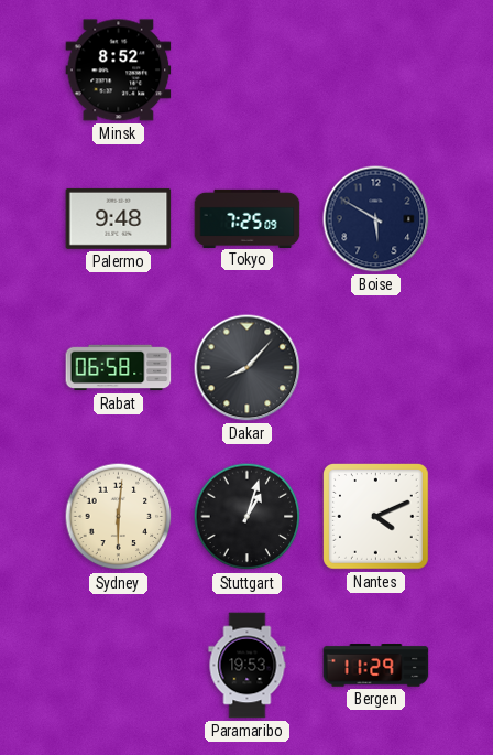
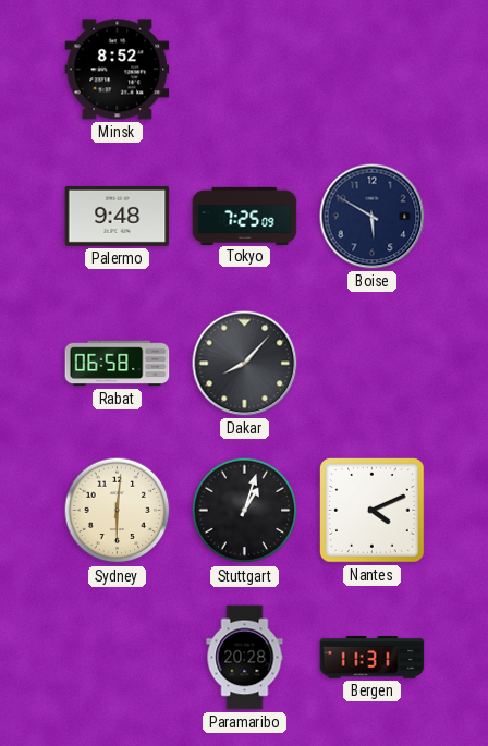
Paramaribo: 19:53 -> 20:28
Bergen: 11:29 -> 11:31
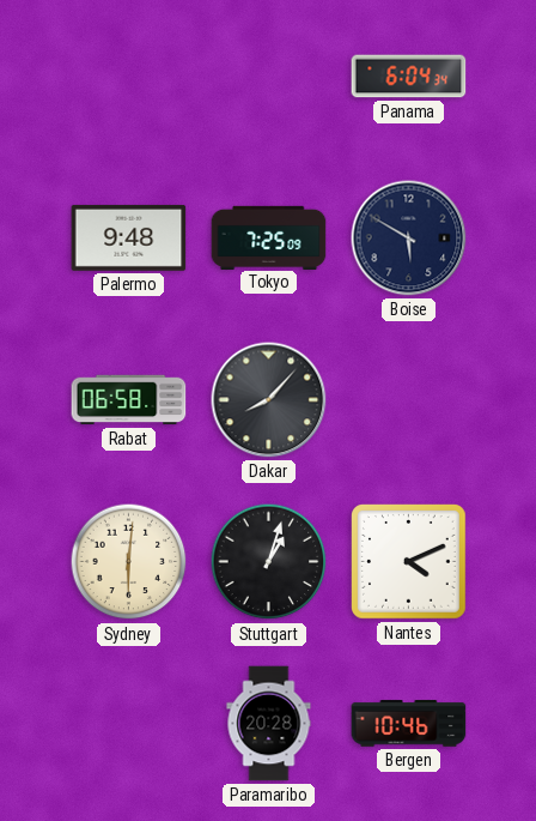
Minsk: 8:52 -> none
Panama: none -> 6:04
Bergen: 11:31 -> 10:46
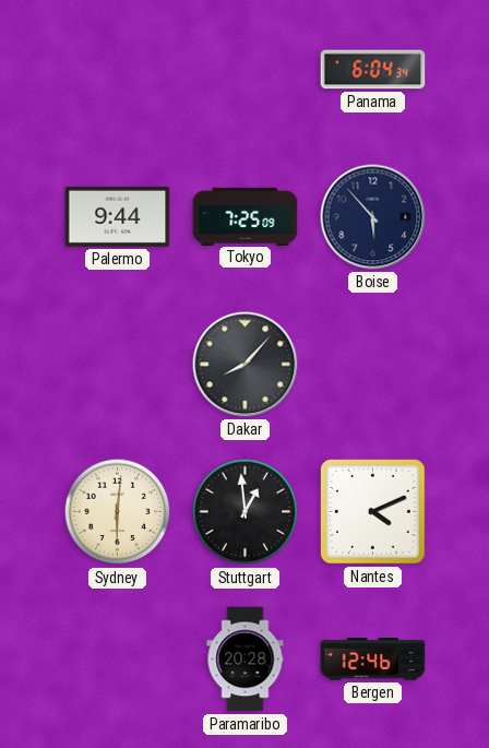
Palermo: 9:48 -> 9:44
Boise: 5:50 -> 5:53
Rabat: 06:58 -> none
Stuttgart: 1:03 -> 12:59
Bergen: 10:46 -> 12:46
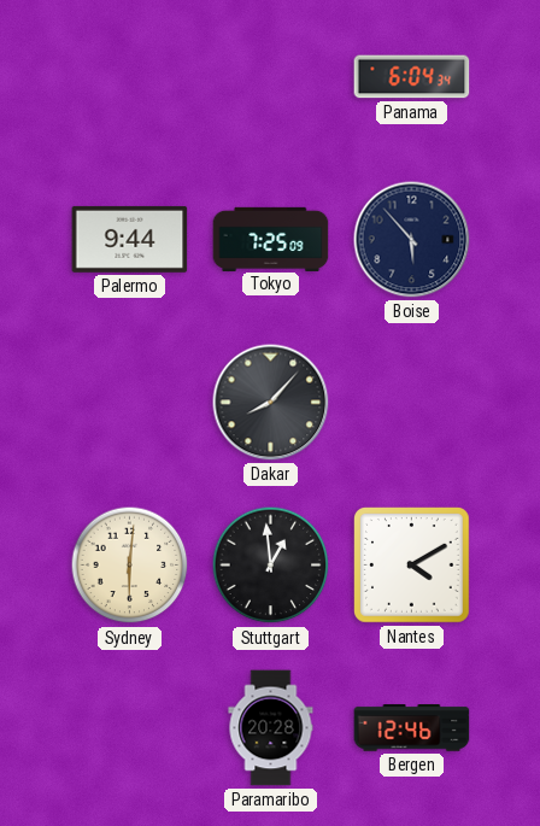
Nantes: 4:11 -> 4:10
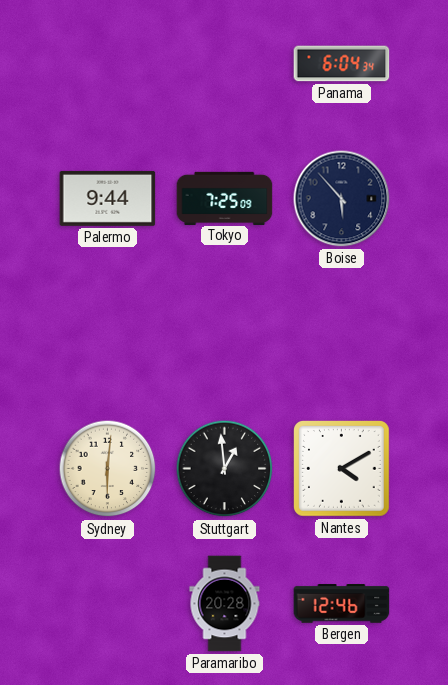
Dakar: 8:07 -> none
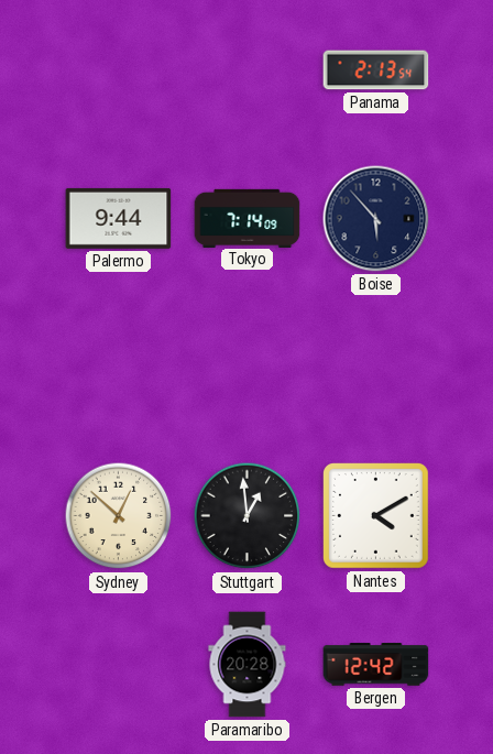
Panama: 6:04 -> 2:13
Tokyo: 7:25 -> 7:14
Sydney: 6:01 -> 12:52
Bergen: 12:46 -> 12:42
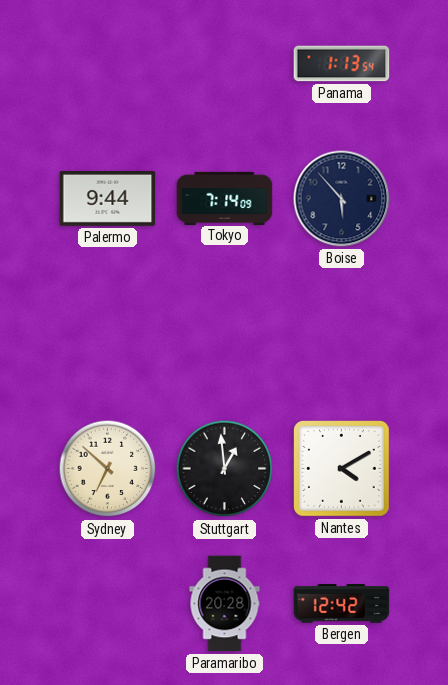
Panama: 2:13 -> 1:13
Sydney: 12:52 -> 6:52
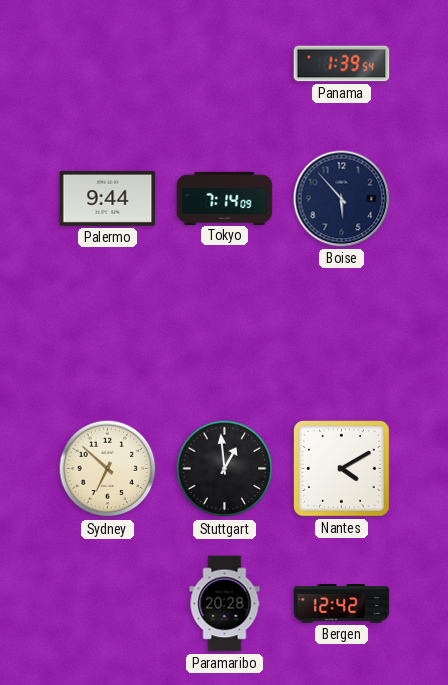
Panama: 1:13 -> 1:39
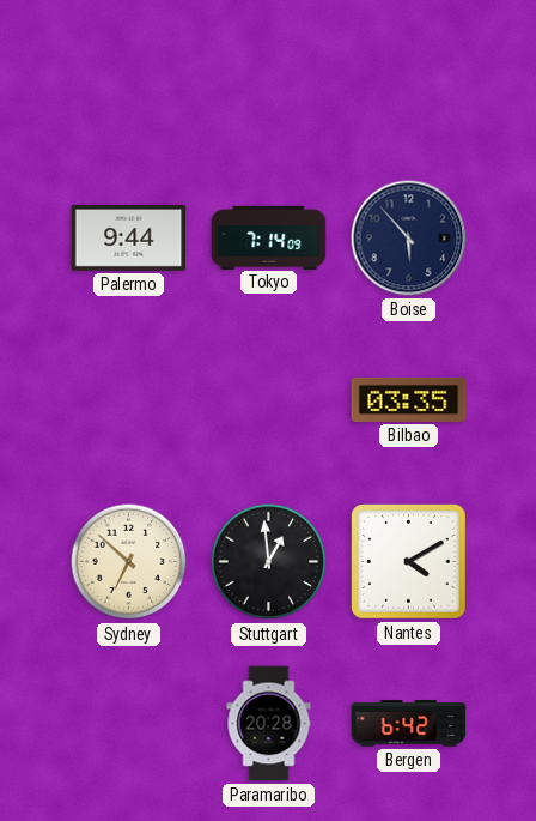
Panama: 1:39 -> none
Bilbao: none -> 03:35
Bergen: 12:42 -> 6:42
